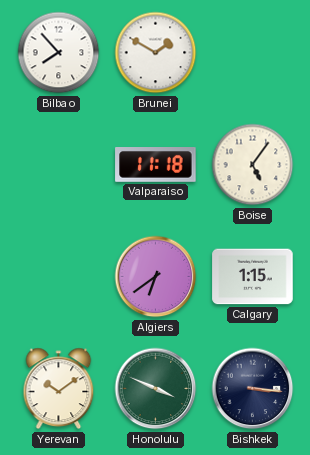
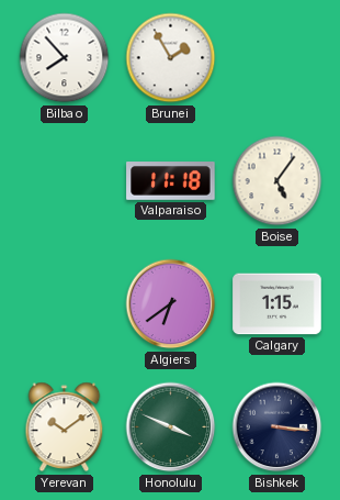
Brunei: 1:50 -> 1:55
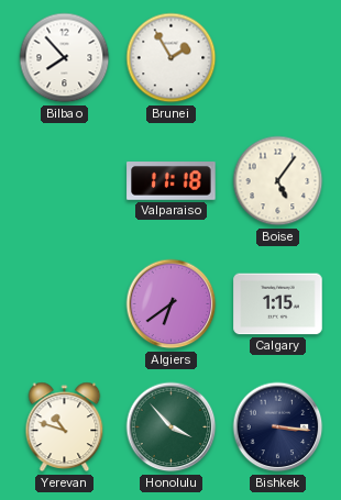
Yerevan: 10:09 -> 10:48
Honolulu: 3:49 -> 3:53
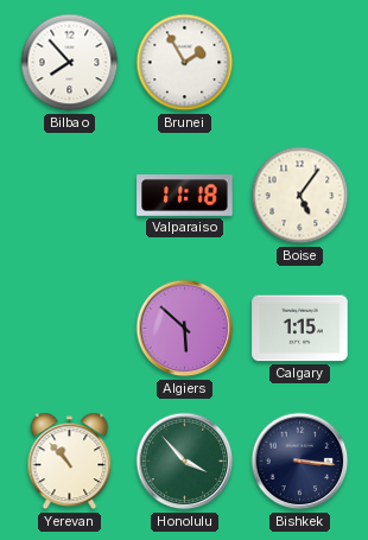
Algiers: 6:39 -> 5:52
Yerevan: 10:48 -> 10:53
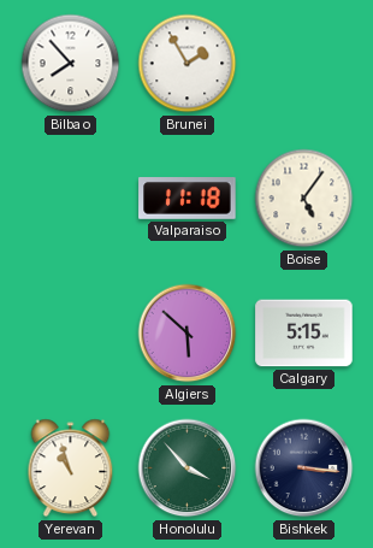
Calgary: 1:15 -> 5:15
Yerevan: 10:53 -> 10:57
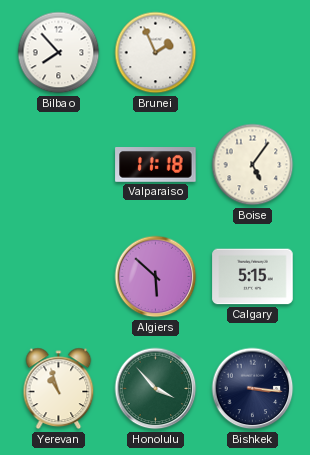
Brunei: 1:55 -> 1:56
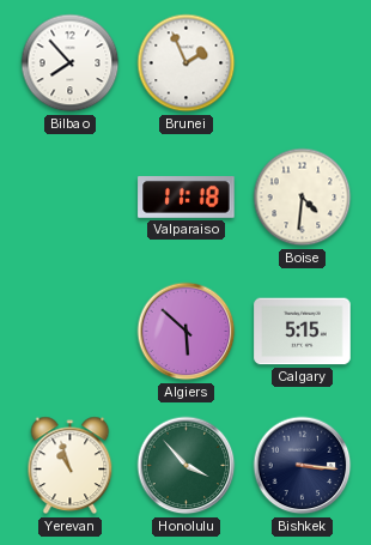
Boise: 5:06 -> 4:31
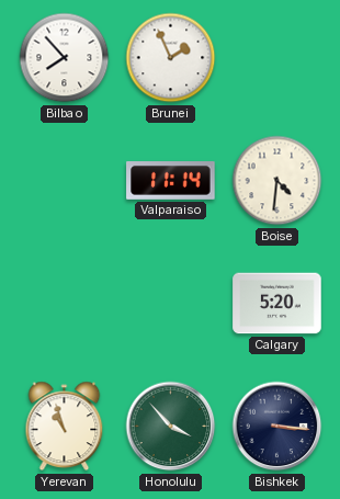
Valparaiso: 11:18 -> 11:14
Algiers: 5:52 -> none
Calgary: 5:15 -> 5:20
